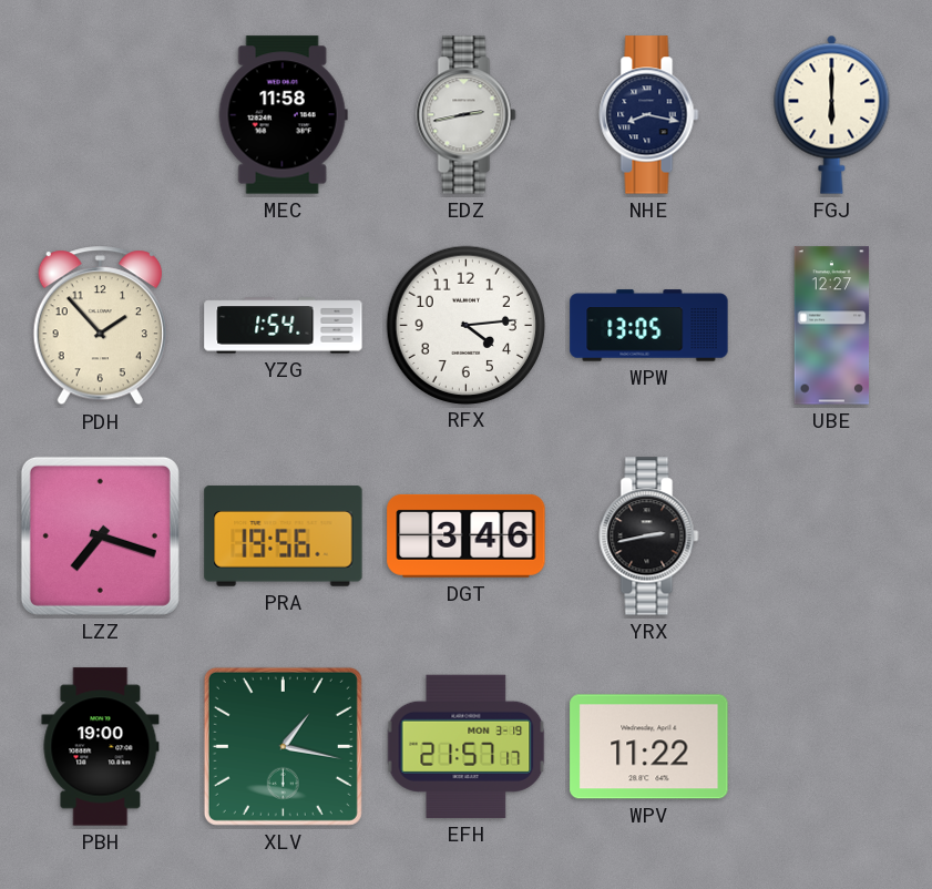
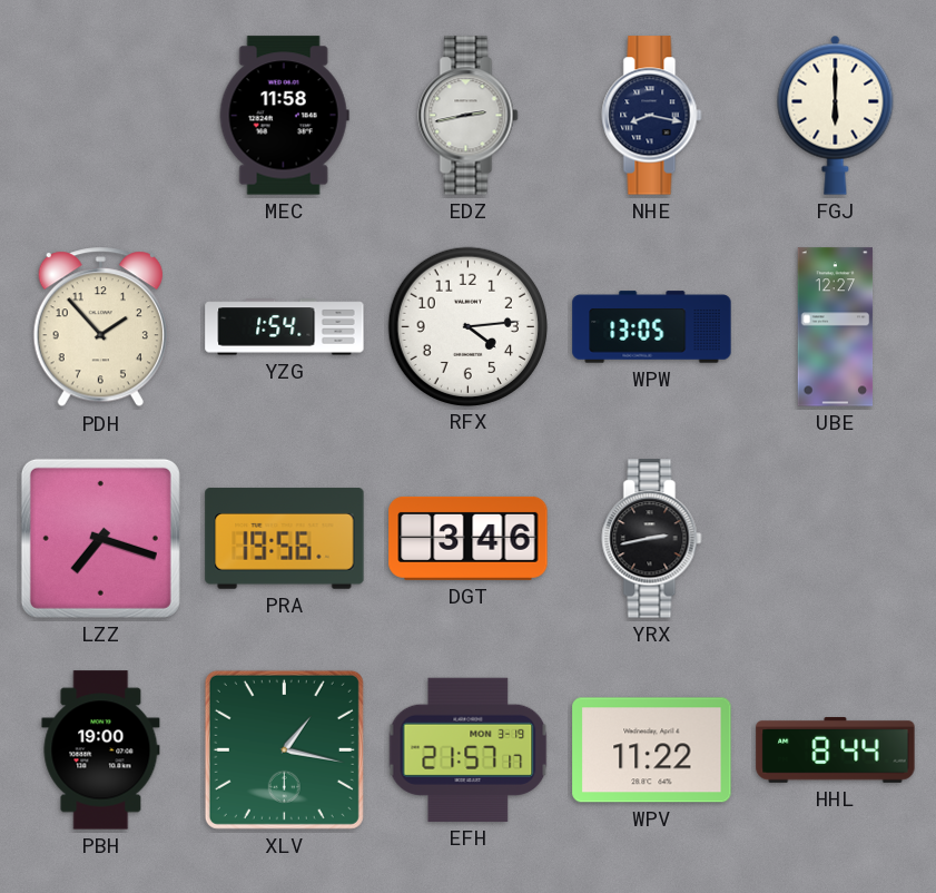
HHL: none -> 8:44
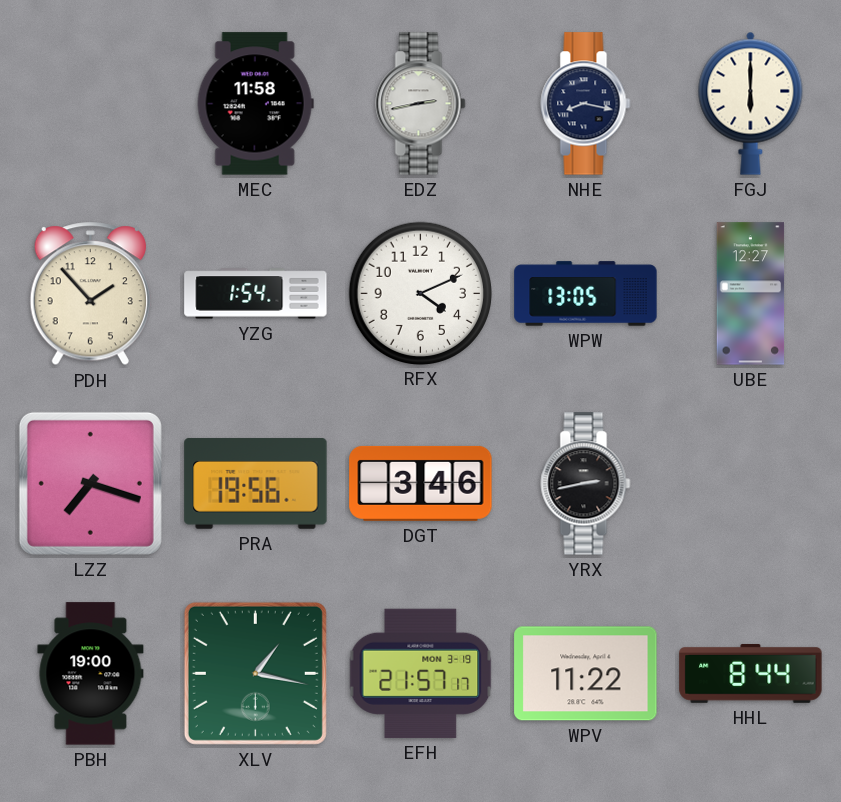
RFX: 4:14 -> 4:11
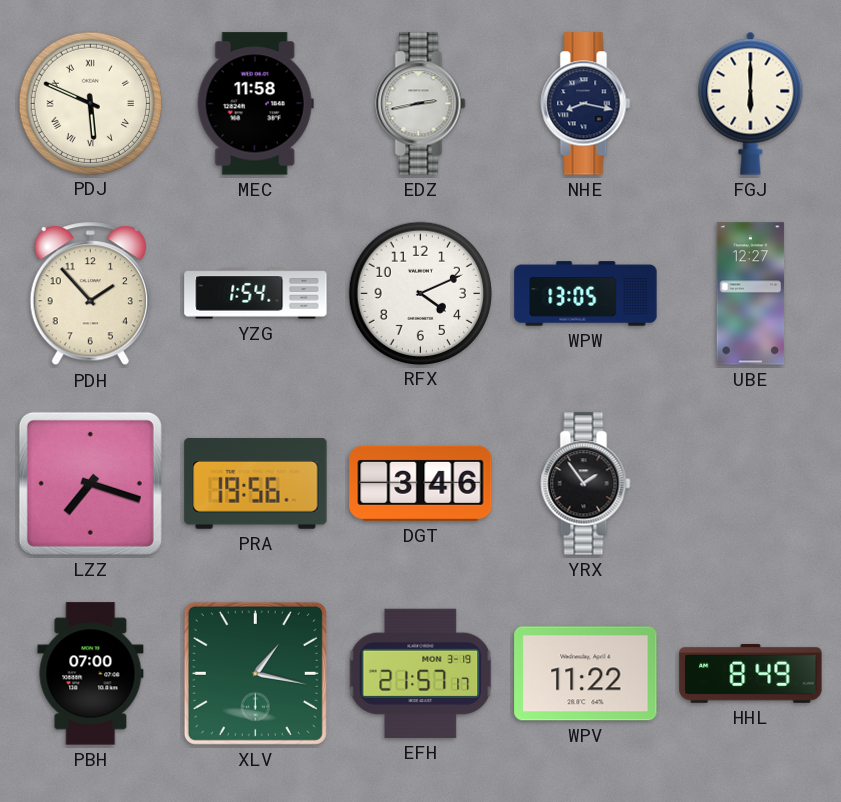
PDJ: none -> 5:49
YRX: 2:43 -> 1:54
PBH: 19:00 -> 07:00
HHL: 8:44 -> 8:49
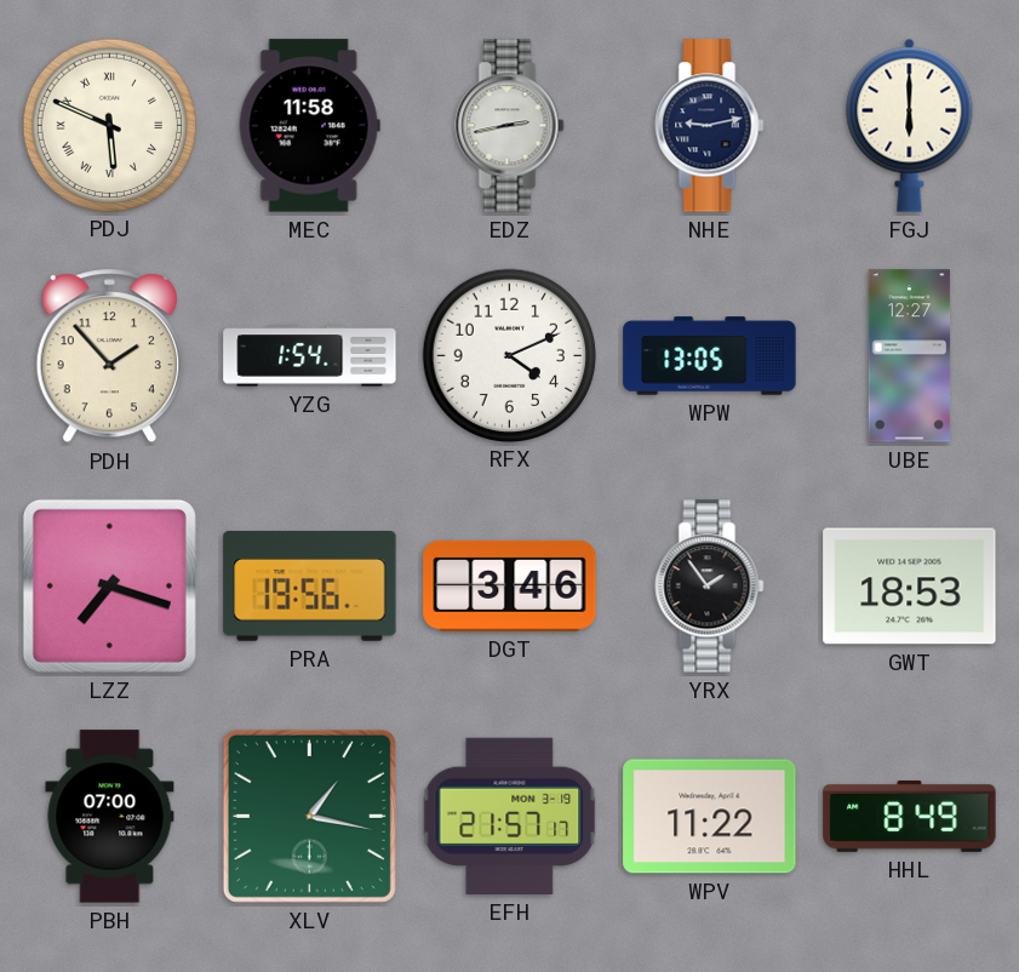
NHE: 8:17 -> 9:13
GWT: none -> 18:53
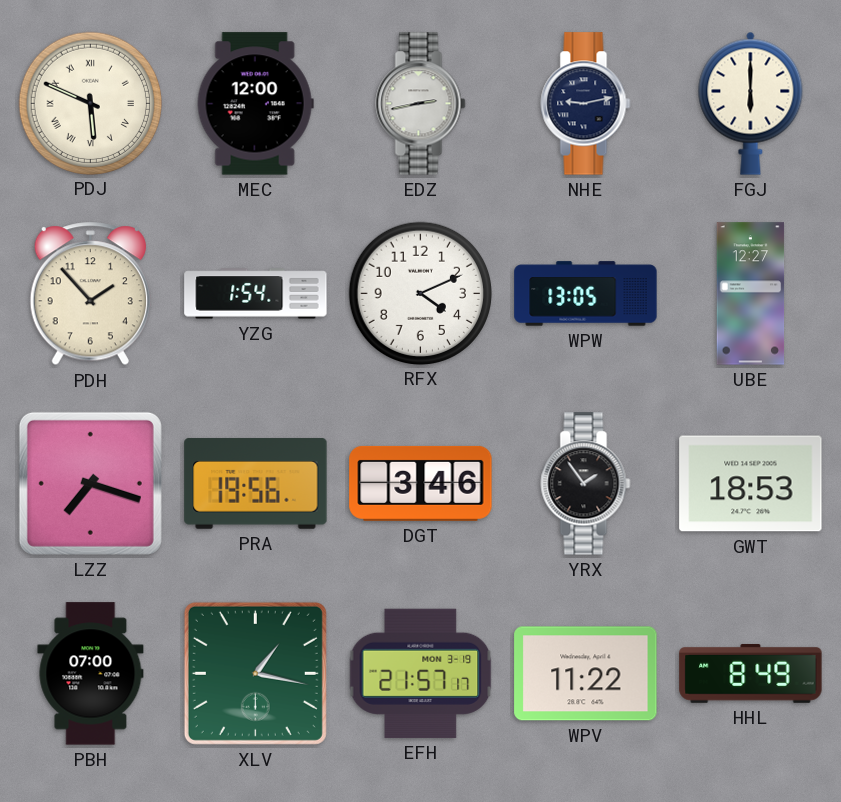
MEC: 11:58 -> 12:00
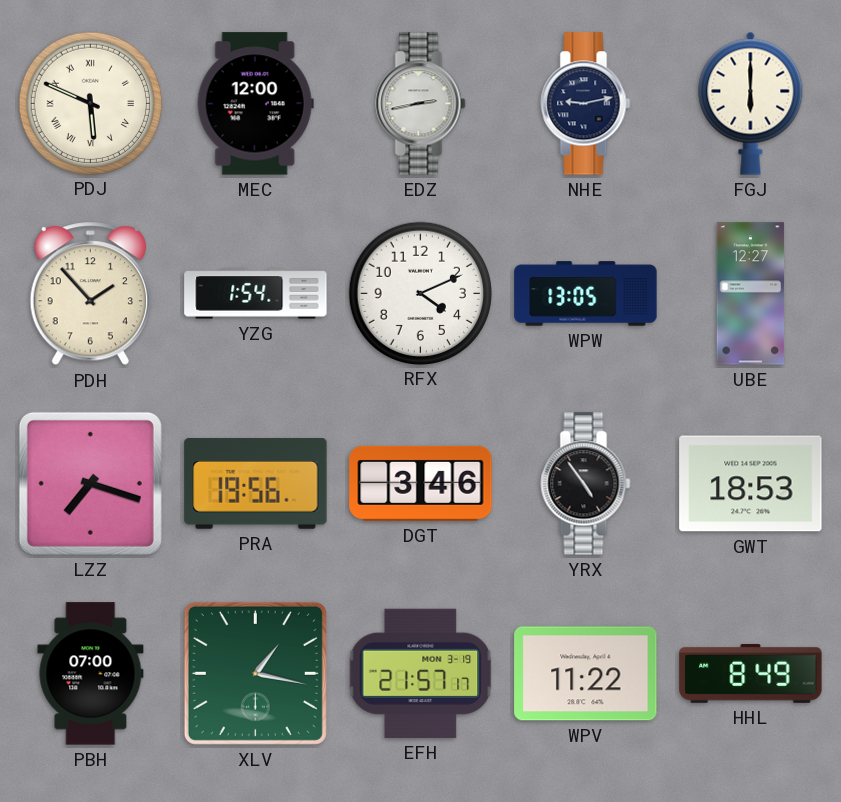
YRX: 1:54 -> 4:54
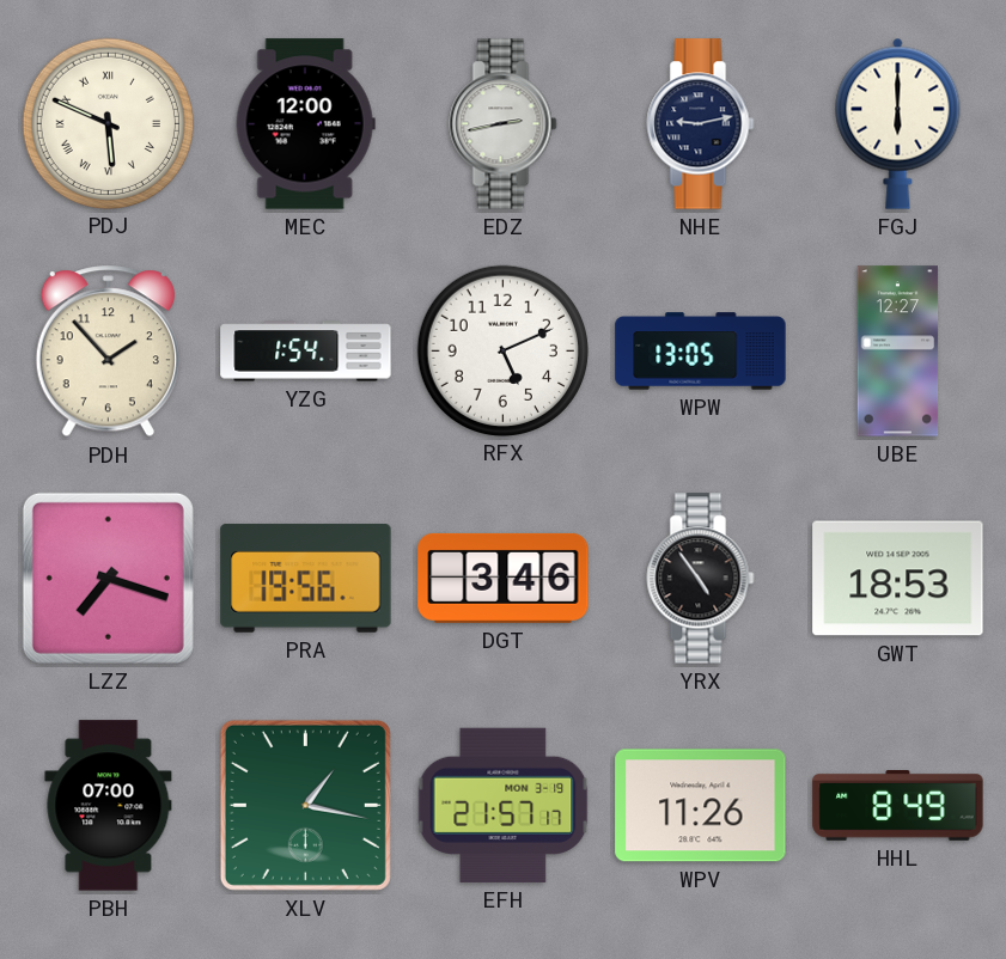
RFX: 4:11 -> 5:11
WPV: 11:22 -> 11:26
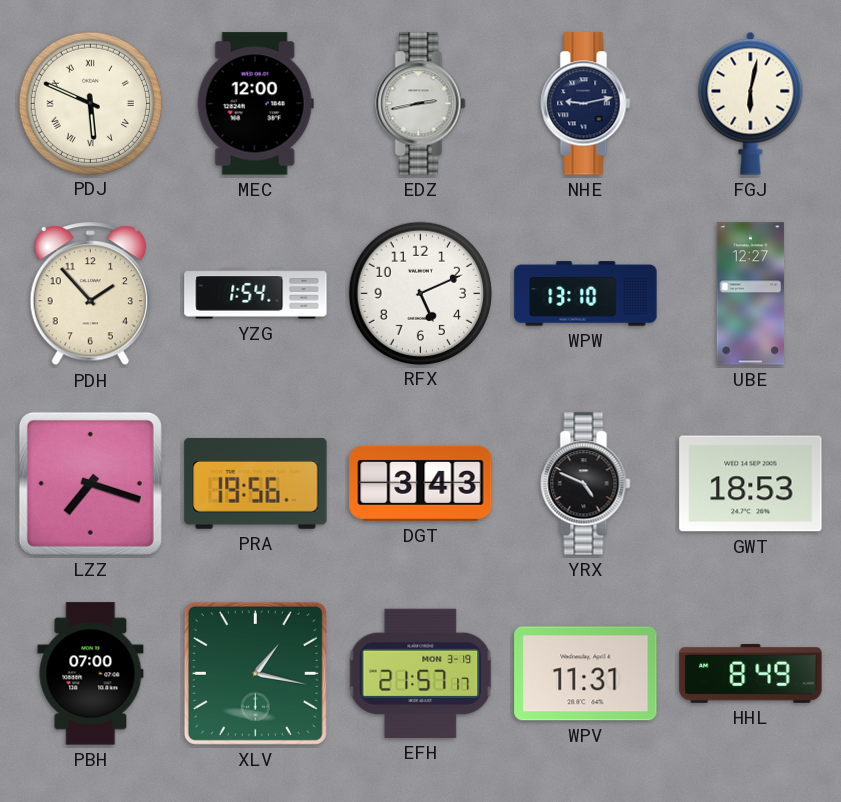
FGJ: 6:00 -> 6:02
WPW: 13:05 -> 13:10
DGT: 3:46 -> 3:43
YRX: 4:54 -> 4:49
WPV: 11:26 -> 11:31
